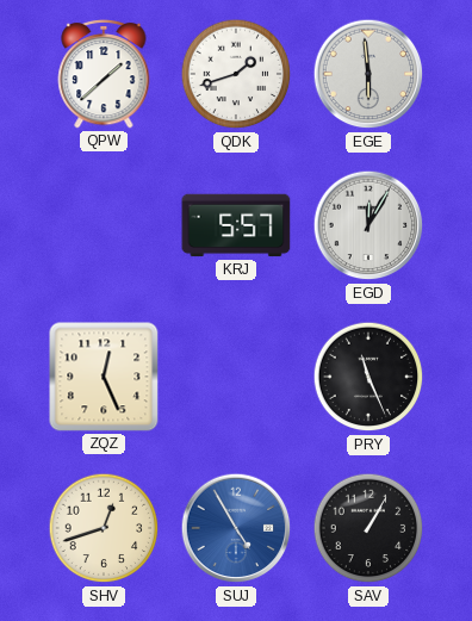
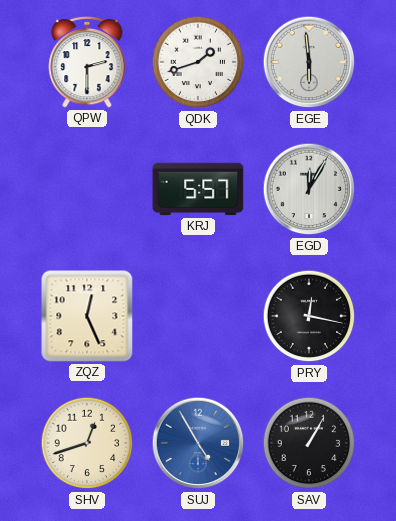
QPW: 1:38 -> 2:30
PRY: 11:26 -> 12:17
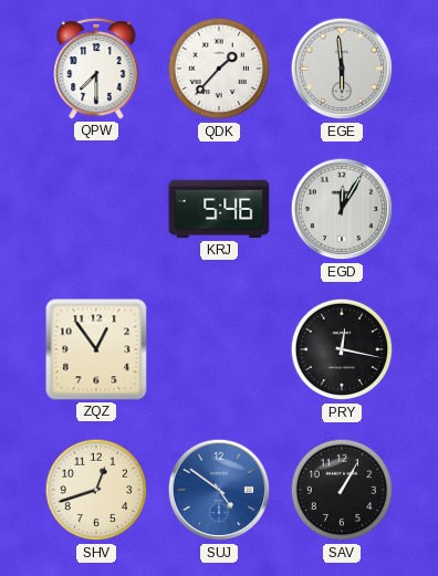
QPW: 2:30 -> 7:30
QDK: 1:42 -> 1:37
KRJ: 5:57 -> 5:46
ZQZ: 12:26 -> 12:54
SUJ: 4:55 -> 4:51
